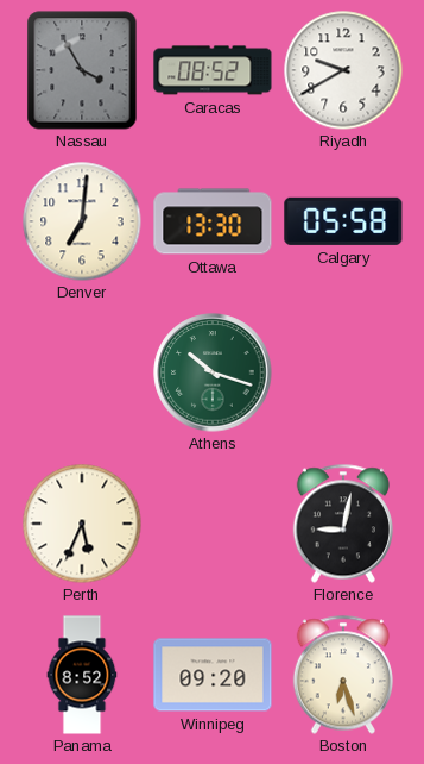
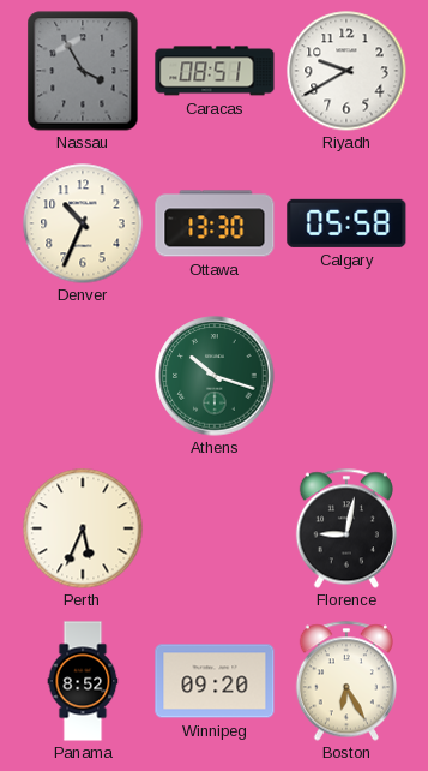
Caracas: 08:52 -> 08:51
Denver: 7:01 -> 10:34
Boston: 6:27 -> 6:25
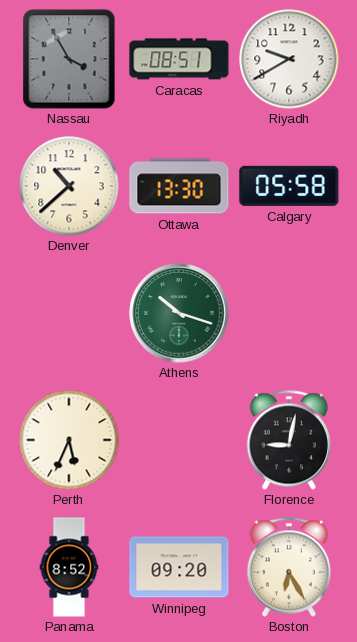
Denver: 10:34 -> 10:38
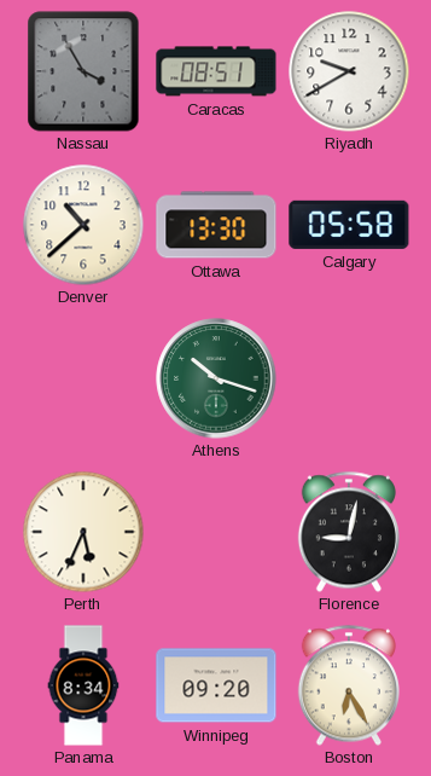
Panama: 8:52 -> 8:34
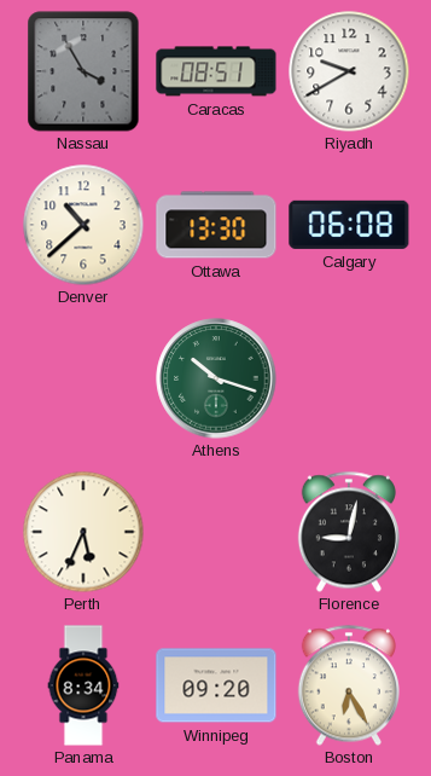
Calgary: 05:58 -> 06:08
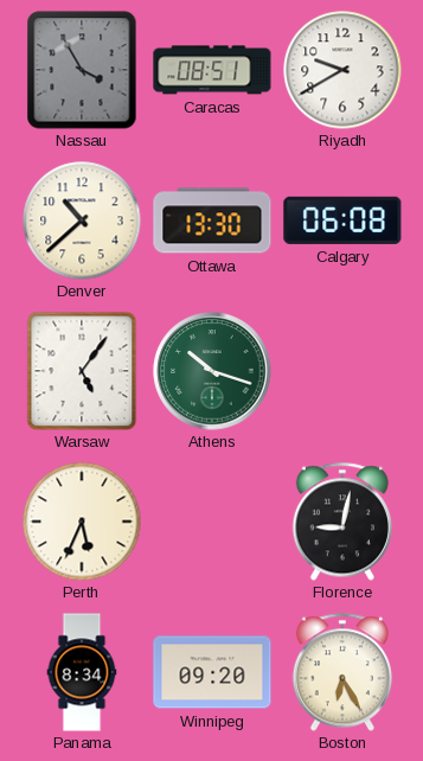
Warsaw: none -> 5:06
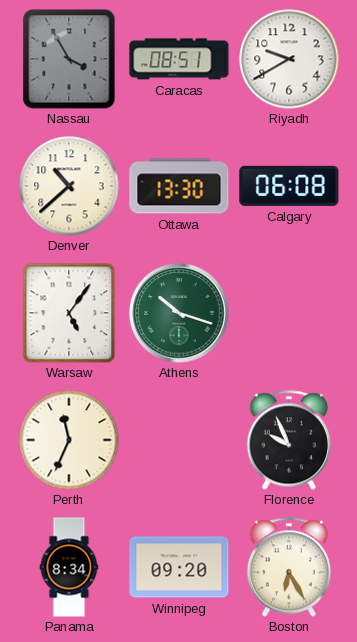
Perth: 5:34 -> 11:34
Florence: 9:02 -> 9:56
